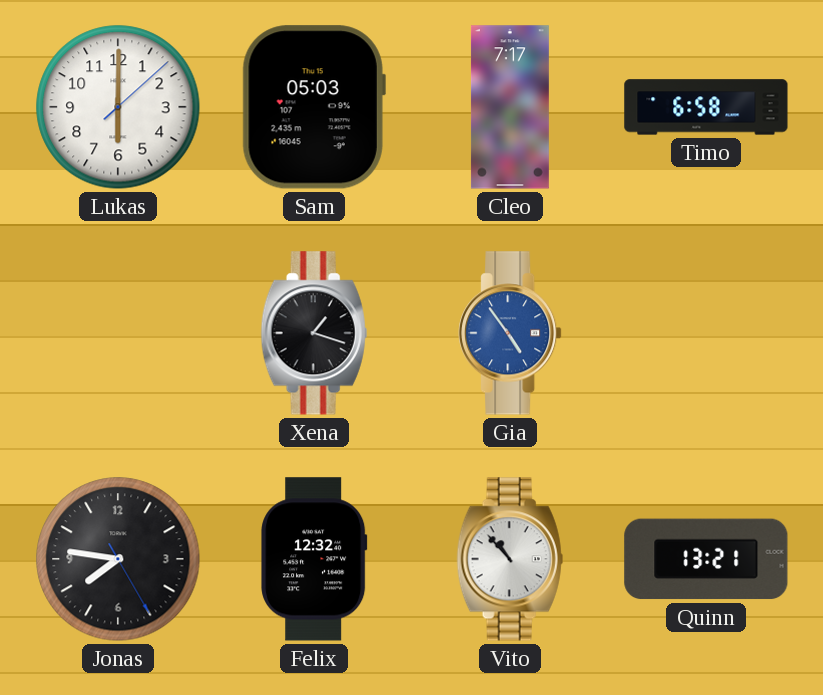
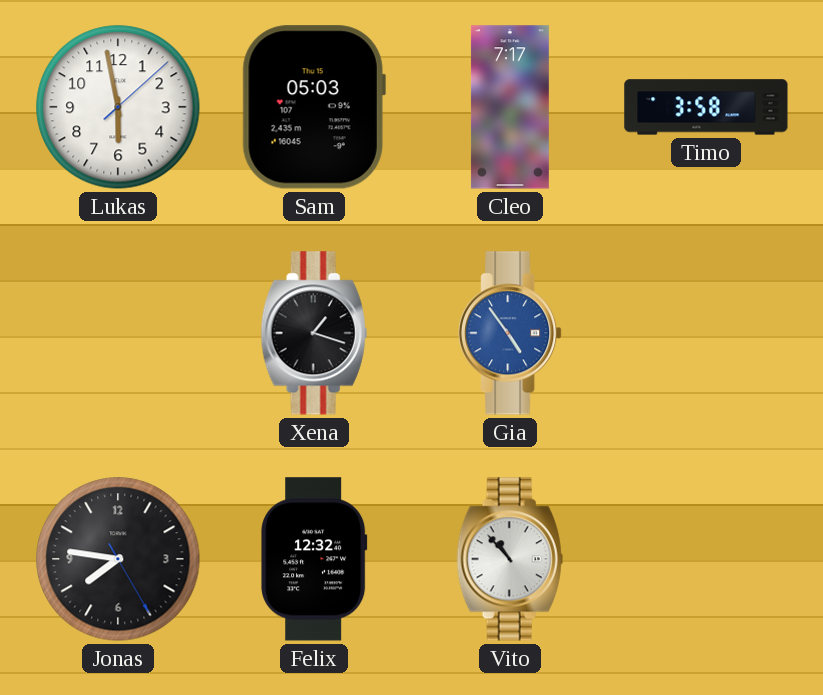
Lukas: 6:00 -> 5:58
Timo: 6:58 -> 3:58
Quinn: 13:21 -> none
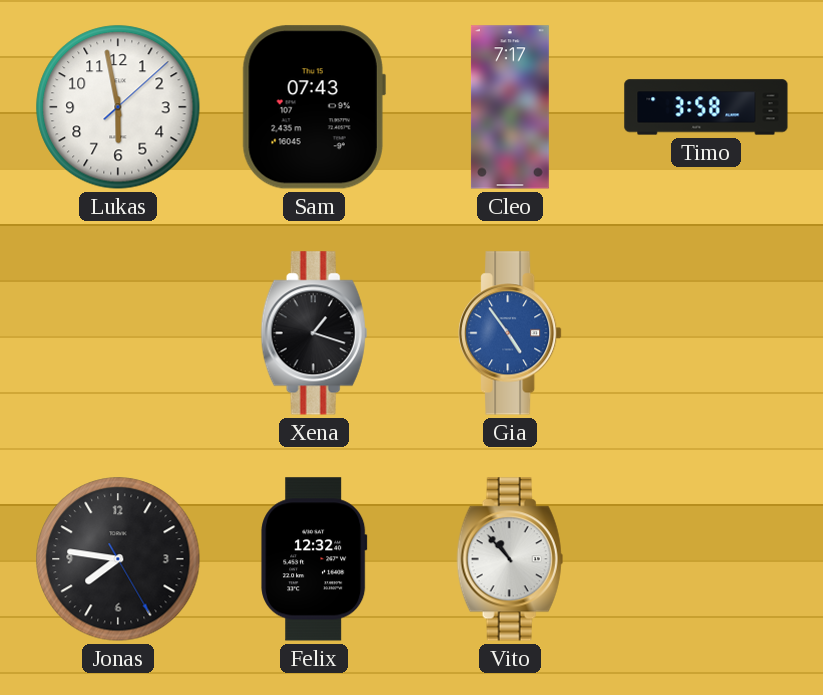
Sam: 05:03 -> 07:43
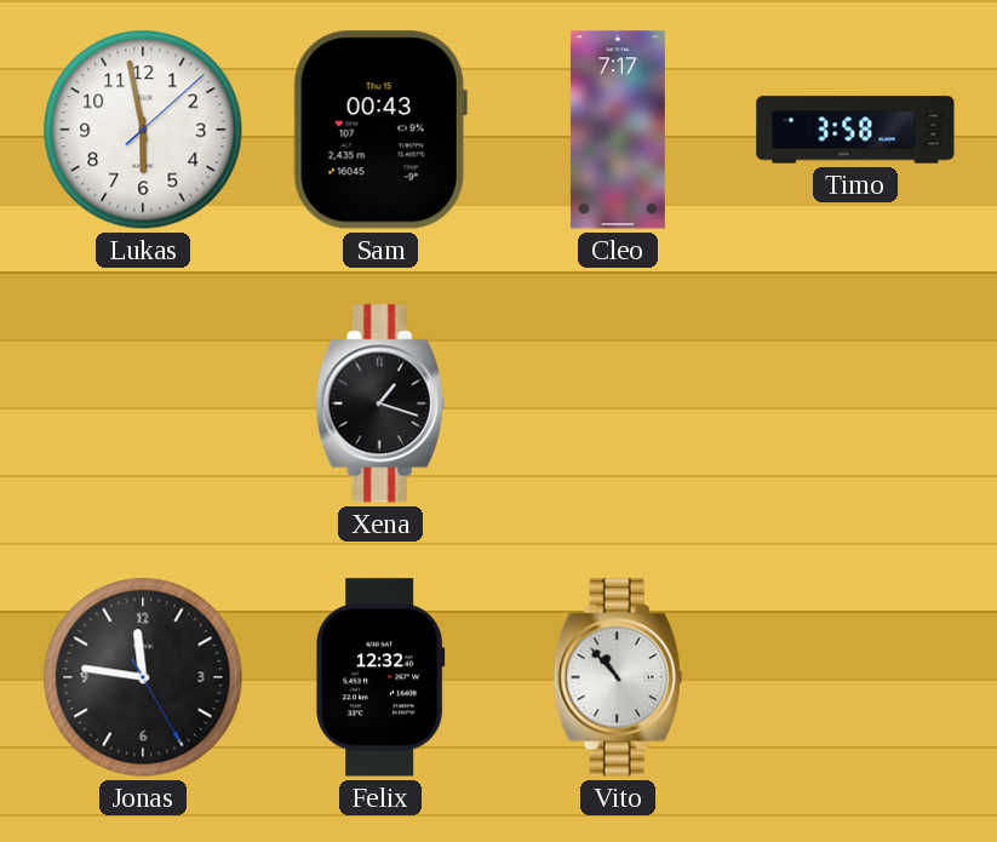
Sam: 07:43 -> 00:43
Gia: 4:54 -> none
Jonas: 7:46 -> 11:46
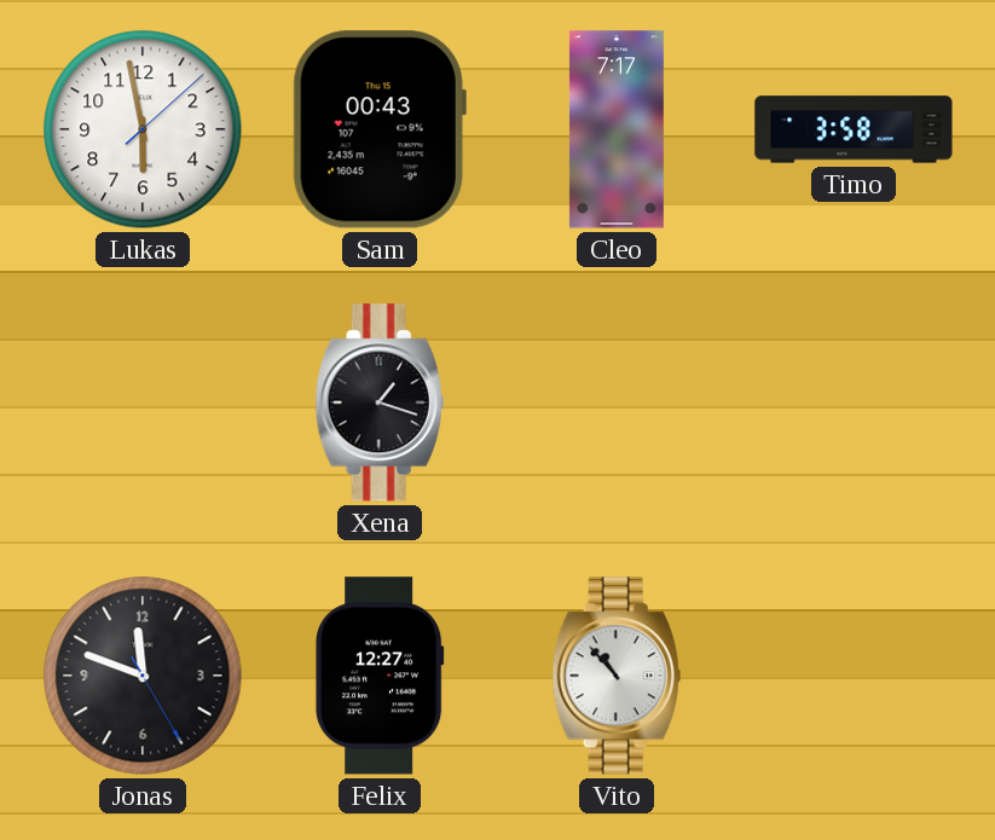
Jonas: 11:46 -> 11:48
Felix: 12:32 -> 12:27
